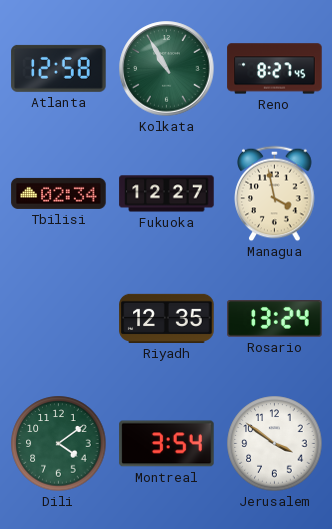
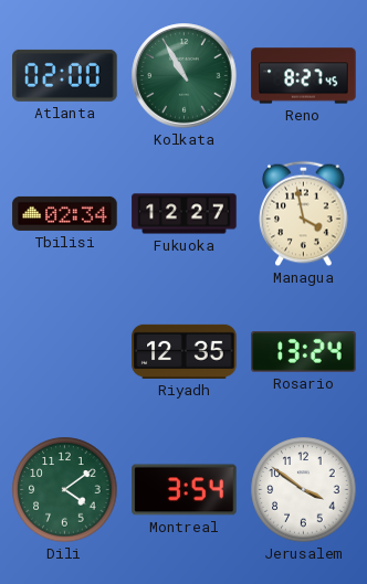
Atlanta: 12:58 -> 02:00
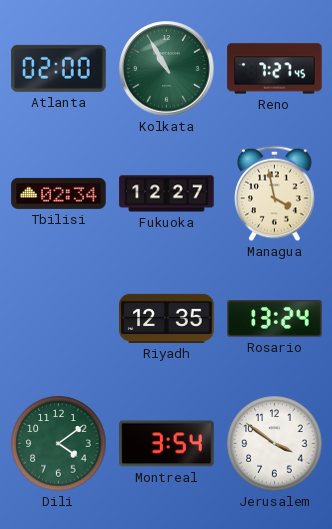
Reno: 8:27 -> 7:27
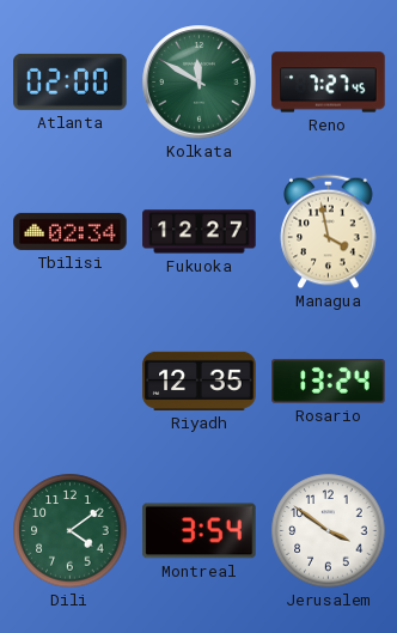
Kolkata: 10:55 -> 11:50
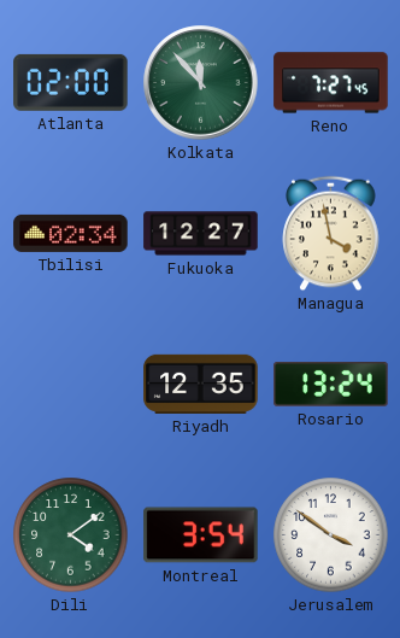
Kolkata: 11:50 -> 11:53
